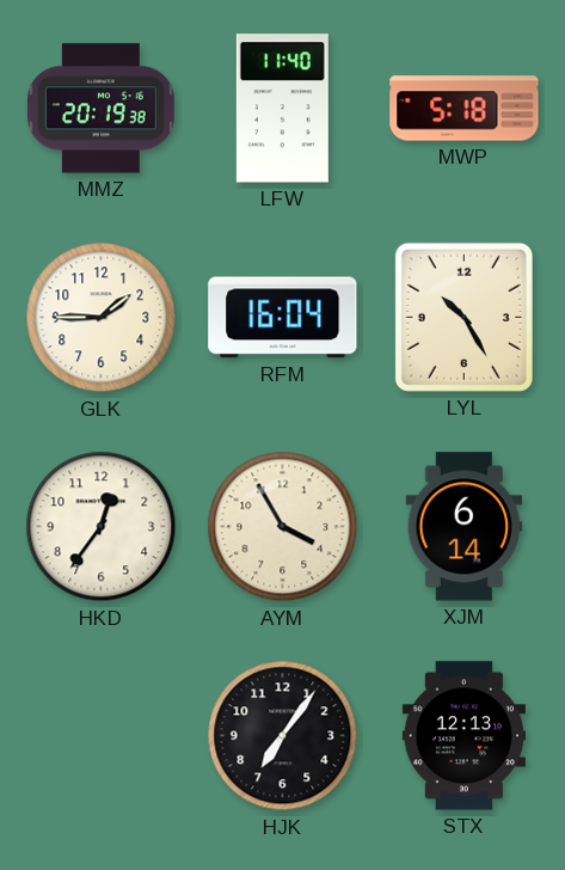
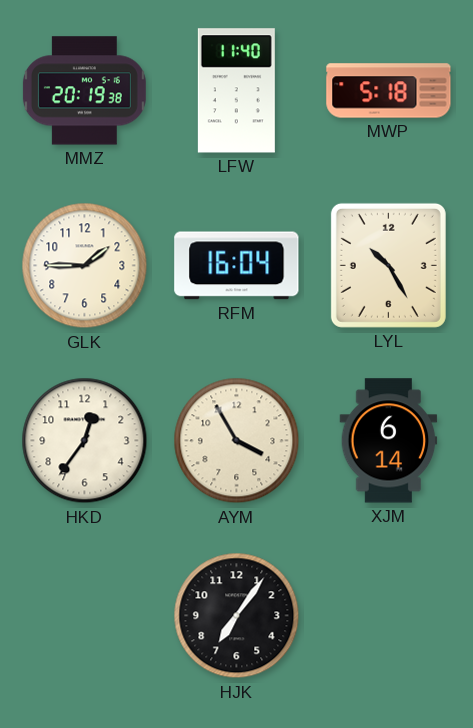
STX: 12:13 -> none
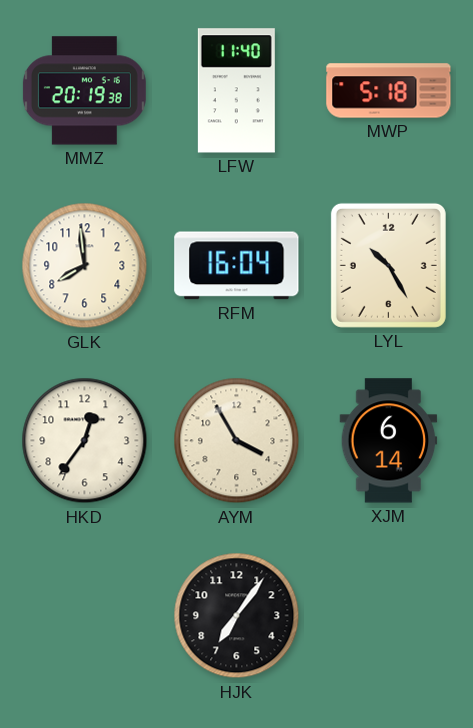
GLK: 1:45 -> 7:59
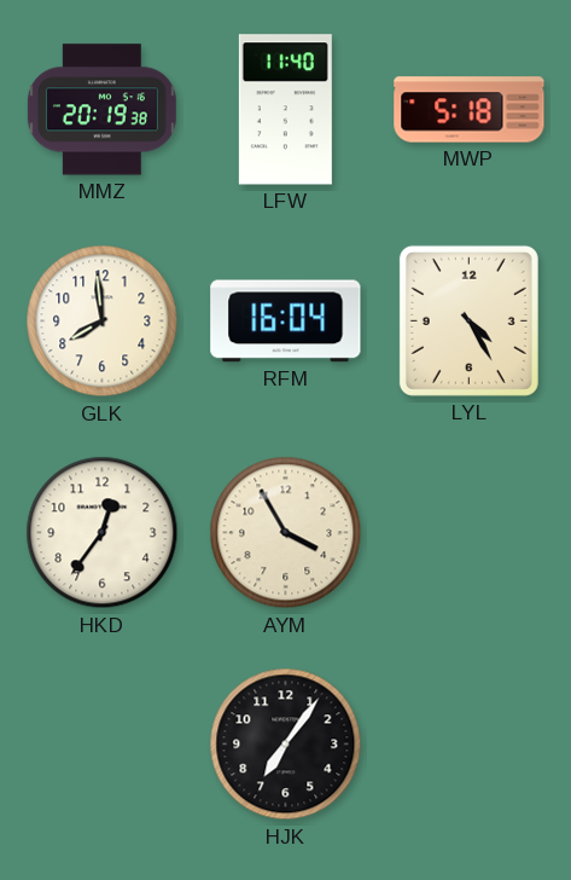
LYL: 10:25 -> 4:25
XJM: 6:14 -> none
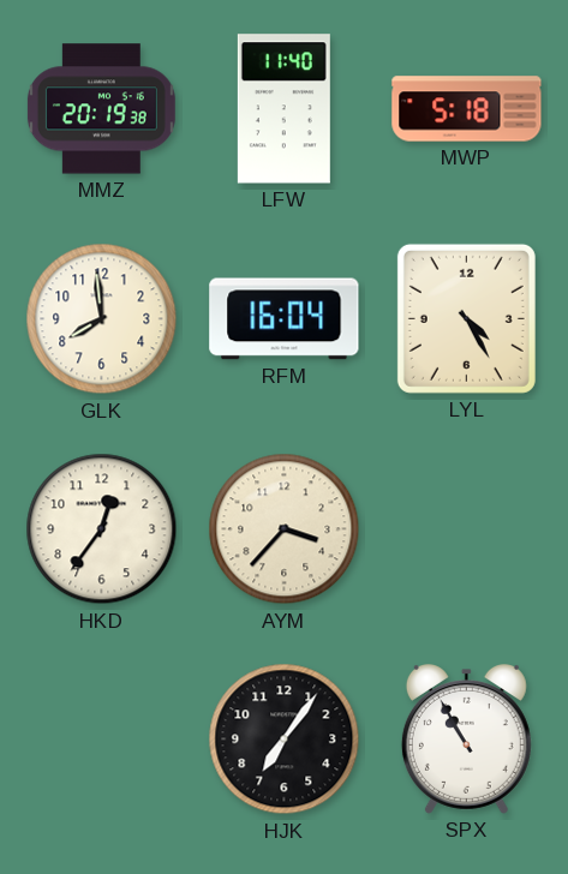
AYM: 3:55 -> 3:37
SPX: none -> 10:55
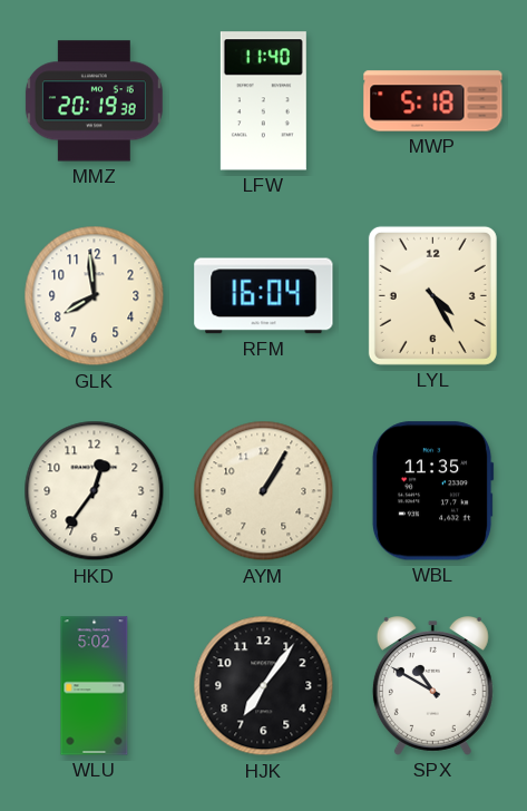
AYM: 3:37 -> 1:05
WBL: none -> 11:35
WLU: none -> 5:02
SPX: 10:55 -> 10:50
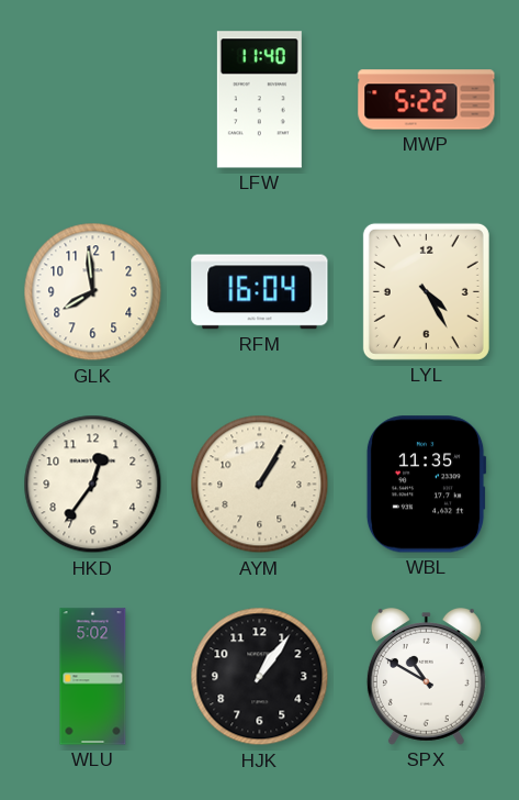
MMZ: 20:19 -> none
MWP: 5:18 -> 5:22
HJK: 7:06 -> 1:06
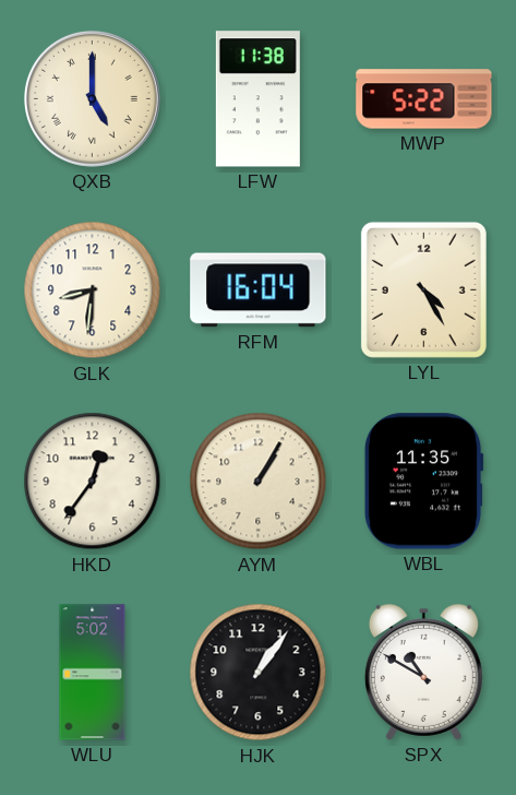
QXB: none -> 5:00
LFW: 11:40 -> 11:38
GLK: 7:59 -> 8:31
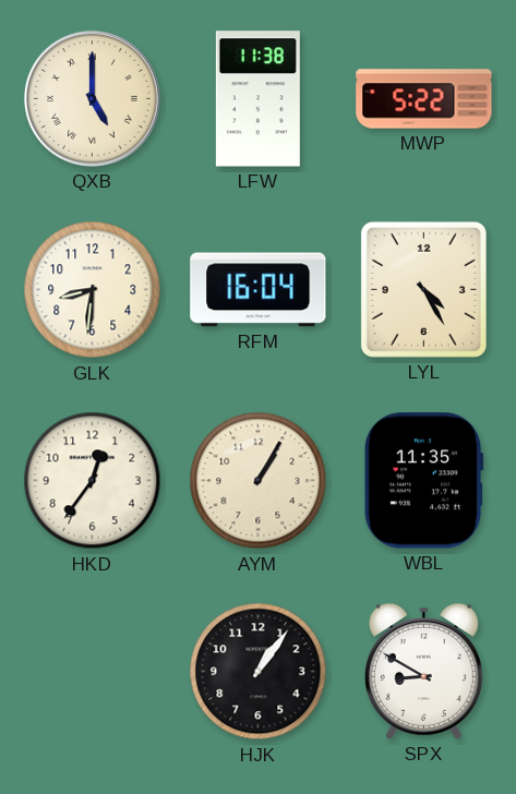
WLU: 5:02 -> none
SPX: 10:50 -> 8:50
